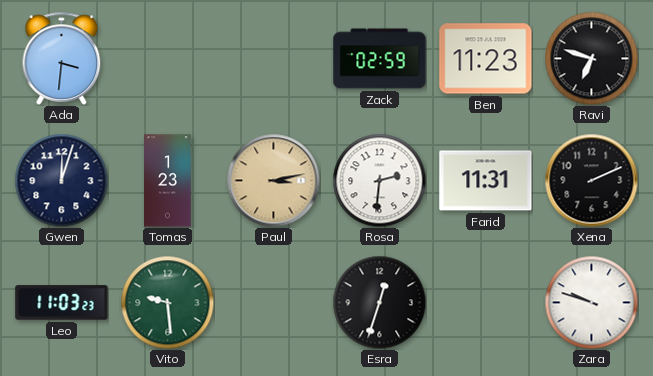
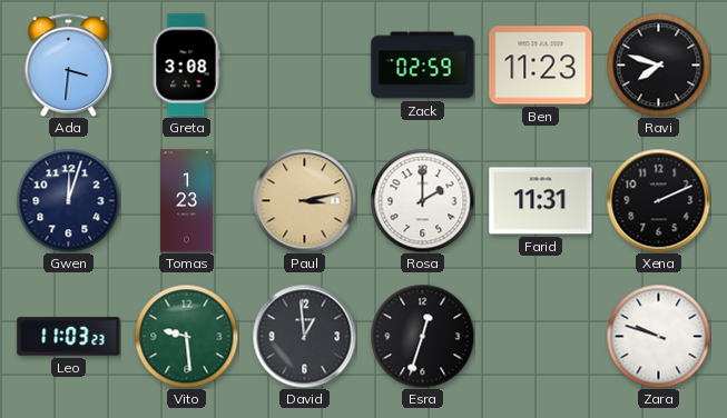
Greta: none -> 3:08
Ravi: 6:48 -> 7:48
Rosa: 2:31 -> 2:00
David: none -> 12:59
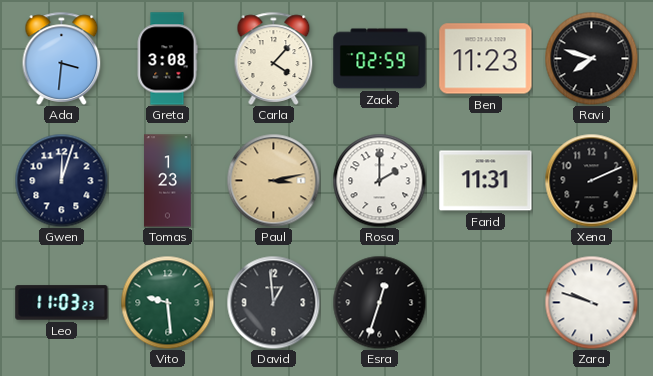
Carla: none -> 4:07
